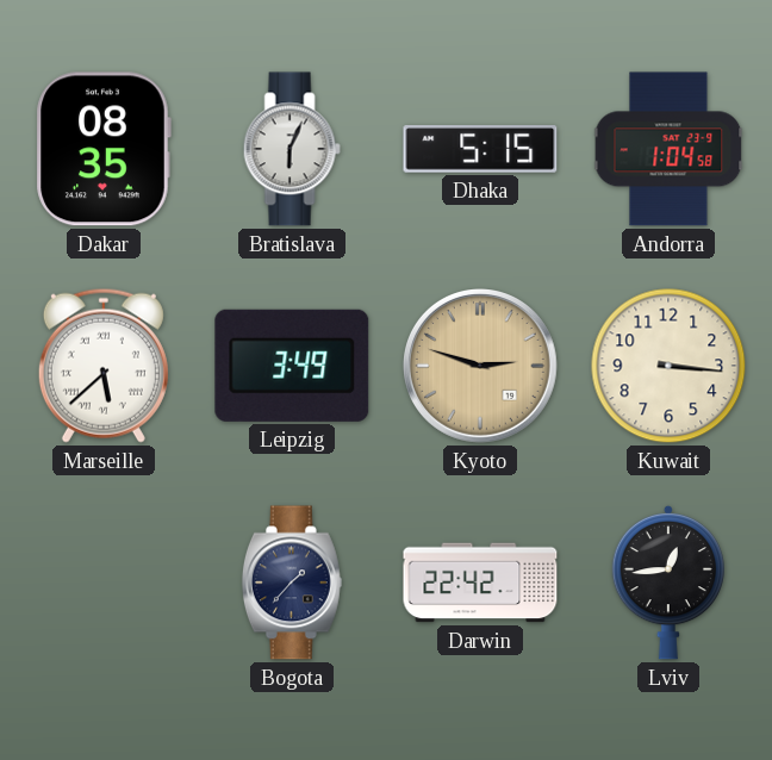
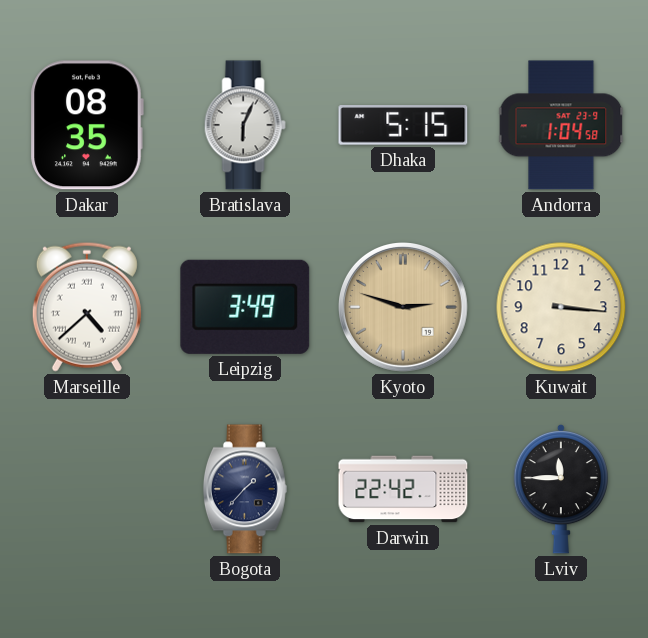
Marseille: 5:38 -> 4:38
Lviv: 12:44 -> 11:45
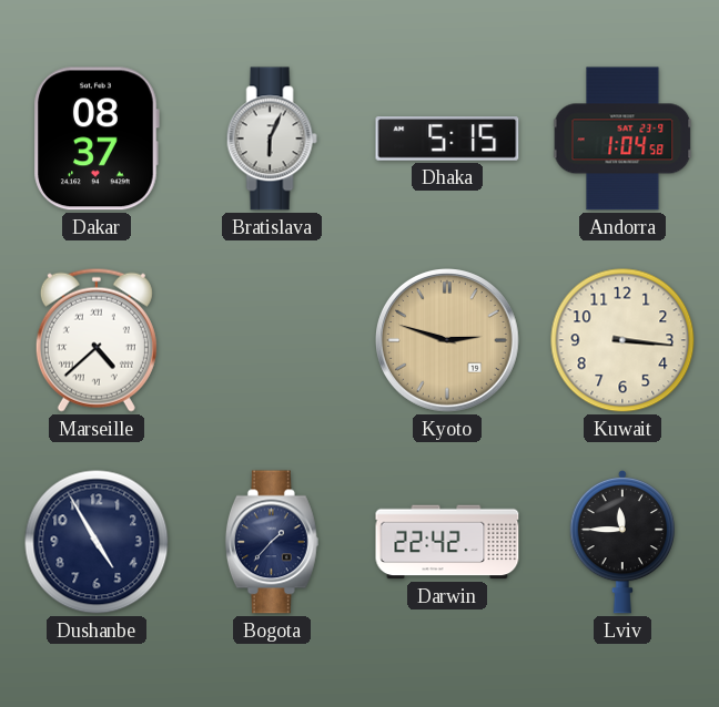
Dakar: 08:35 -> 08:37
Leipzig: 3:49 -> none
Dushanbe: none -> 4:55
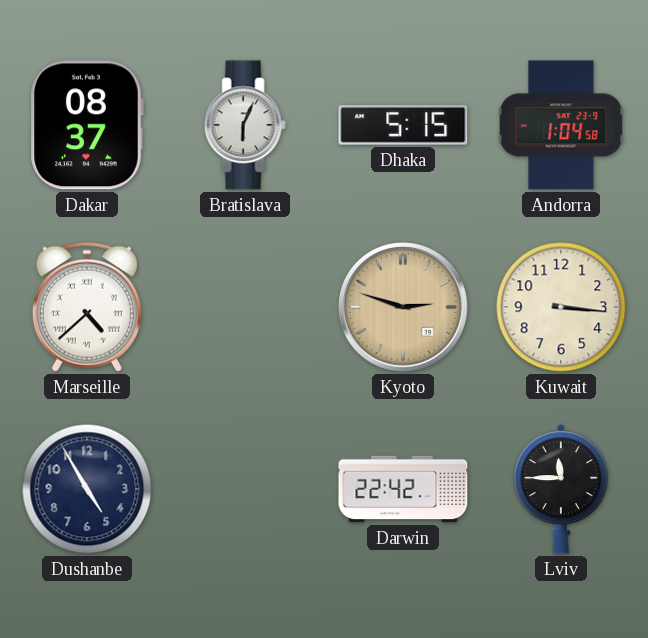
Bogota: 1:37 -> none
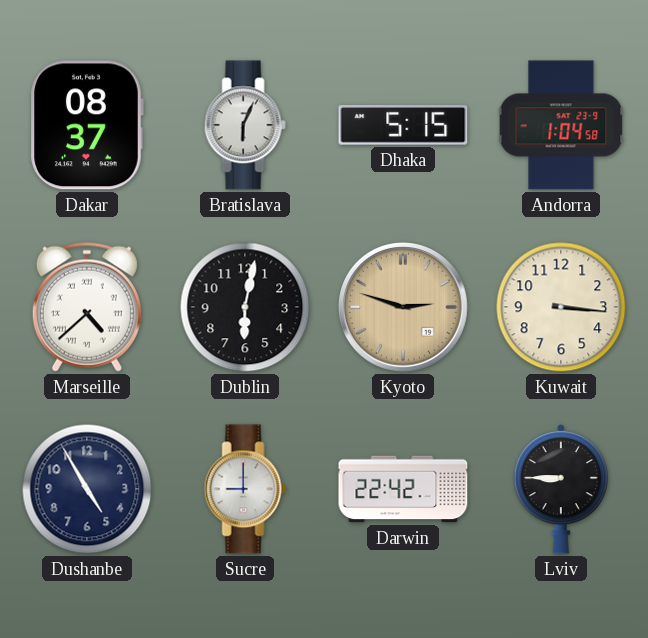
Dublin: none -> 6:02
Sucre: none -> 9:00
Lviv: 11:45 -> 8:45
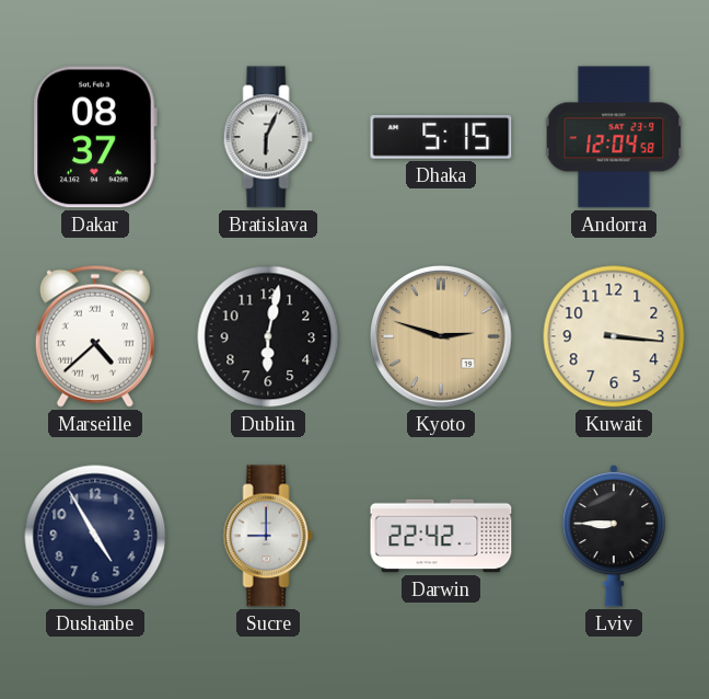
Andorra: 1:04 -> 12:04
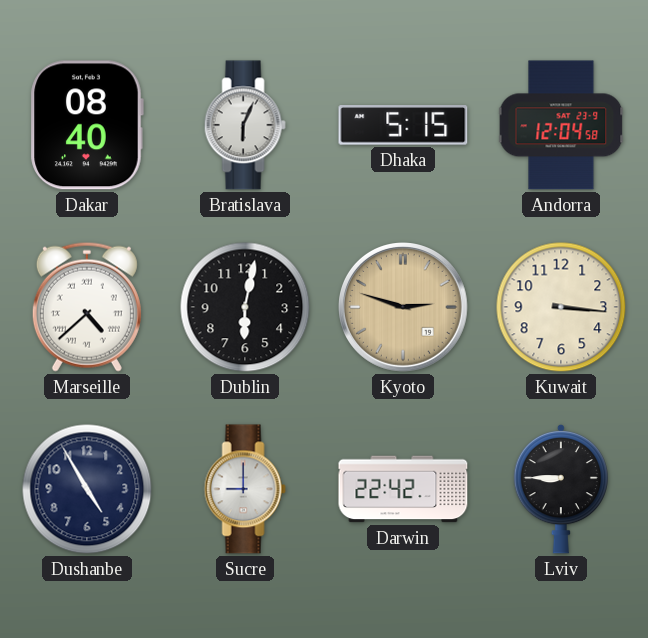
Dakar: 08:37 -> 08:40
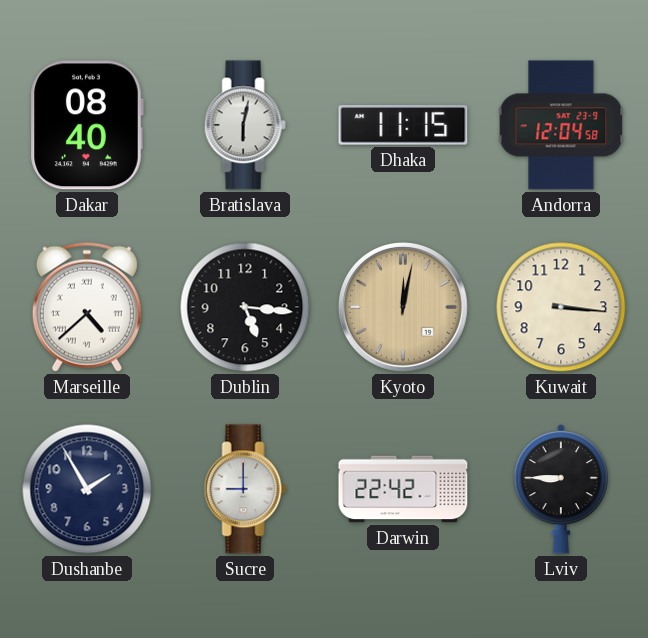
Bratislava: 6:04 -> 6:02
Dhaka: 5:15 -> 11:15
Dublin: 6:02 -> 5:16
Kyoto: 2:48 -> 12:02
Dushanbe: 4:55 -> 1:55
